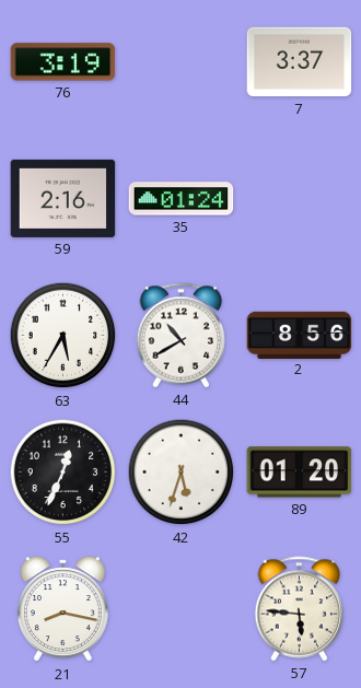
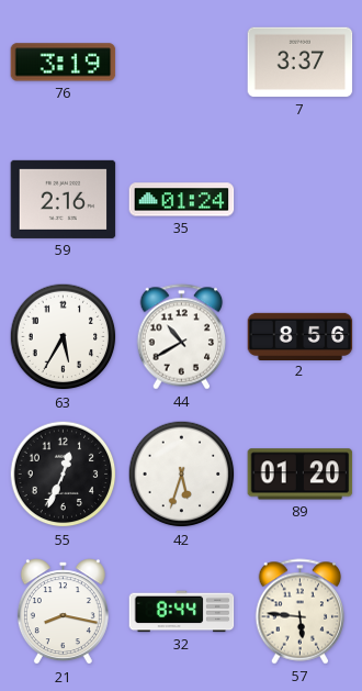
32: none -> 8:44
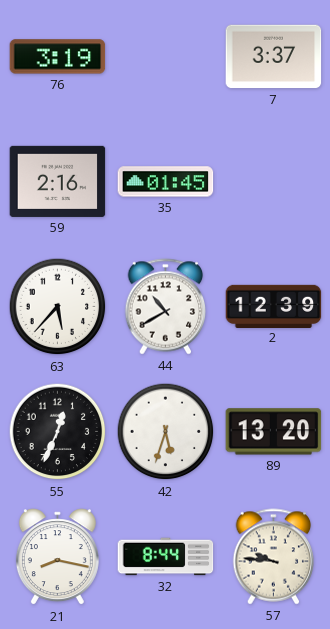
35: 01:24 -> 01:45
63: 5:35 -> 5:37
2: 8:56 -> 12:39
89: 01:20 -> 13:20
57: 5:46 -> 9:46
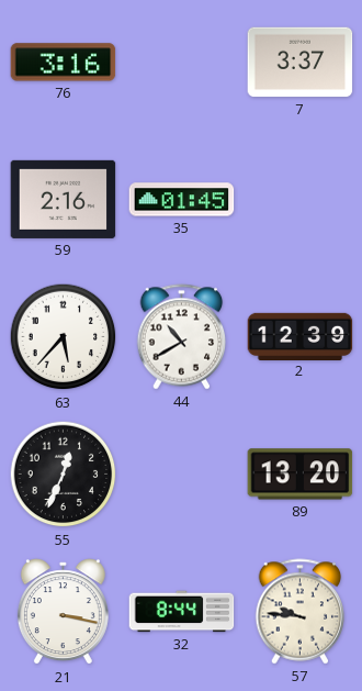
76: 3:19 -> 3:16
42: 5:33 -> none
21: 8:17 -> 3:17
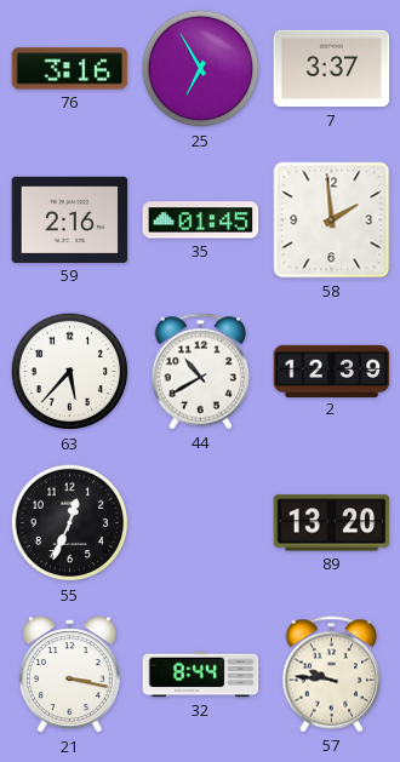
25: none -> 6:55
58: none -> 1:59
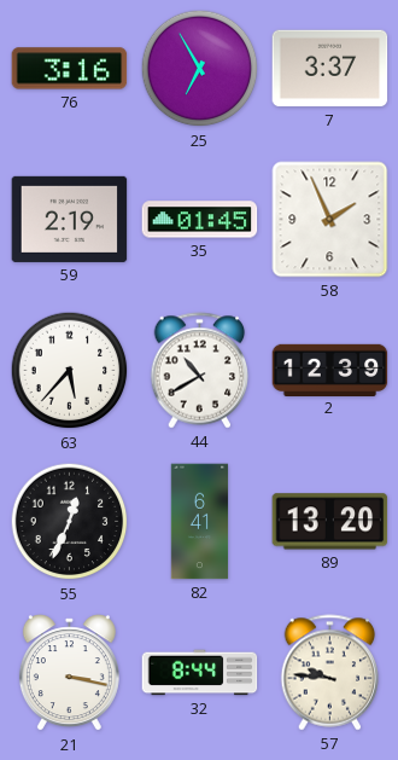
59: 2:16 -> 2:19
58: 1:59 -> 1:56
82: none -> 6:41
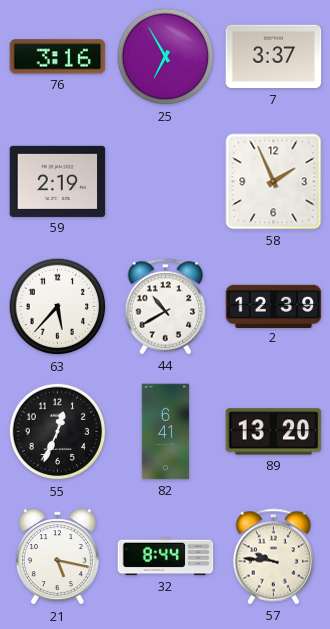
35: 01:45 -> none
21: 3:17 -> 5:17
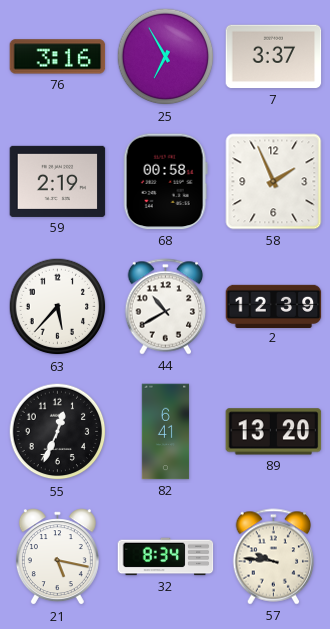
68: none -> 00:58
32: 8:44 -> 8:34
